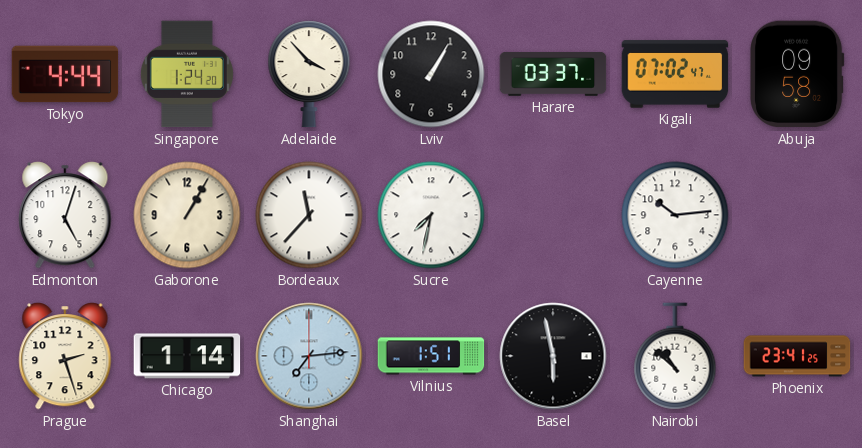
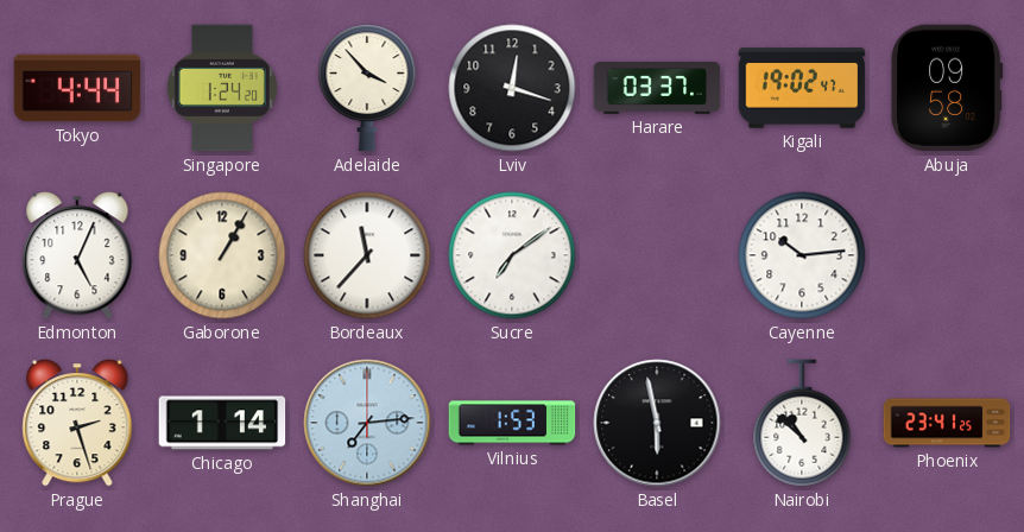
Lviv: 1:05 -> 12:18
Kigali: 07:02 -> 19:02
Edmonton: 5:03 -> 5:04
Sucre: 7:32 -> 7:09
Vilnius: 1:51 -> 1:53
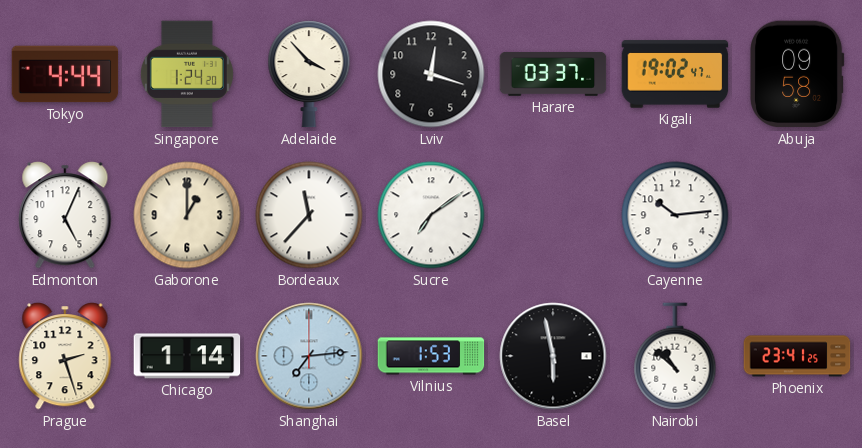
Gaborone: 1:05 -> 1:00
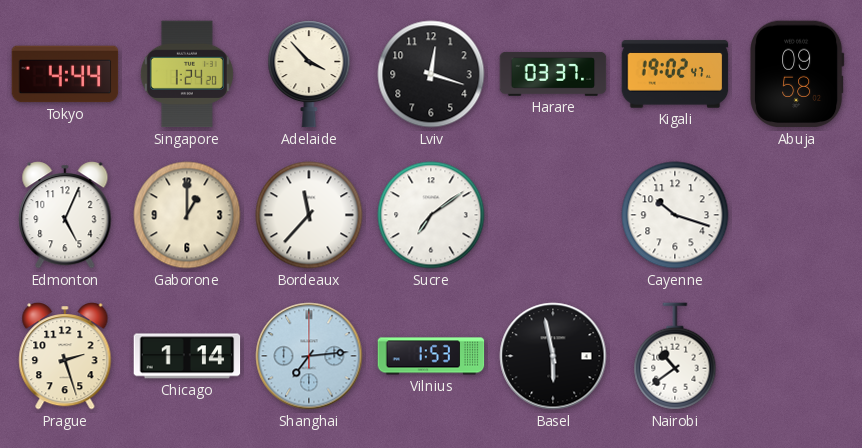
Cayenne: 10:14 -> 10:18
Nairobi: 10:52 -> 10:39
Phoenix: 23:41 -> none
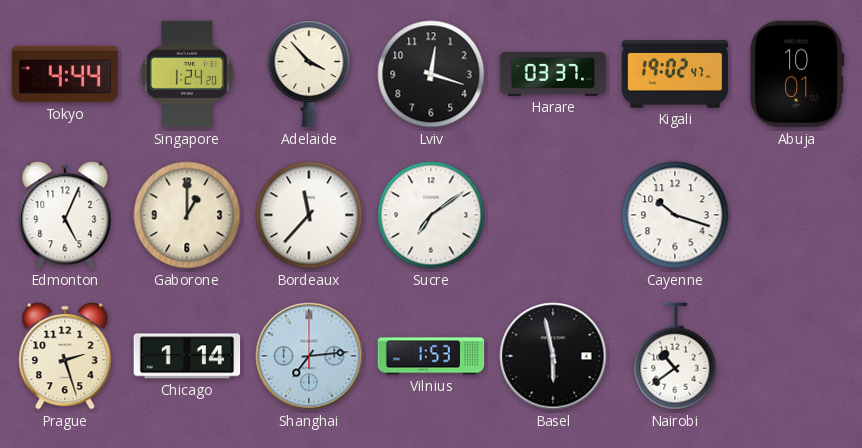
Abuja: 09:58 -> 10:01
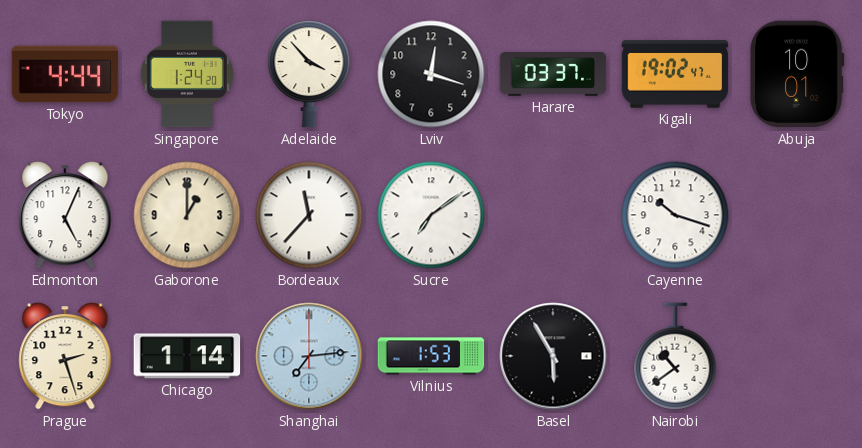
Basel: 5:58 -> 5:55
